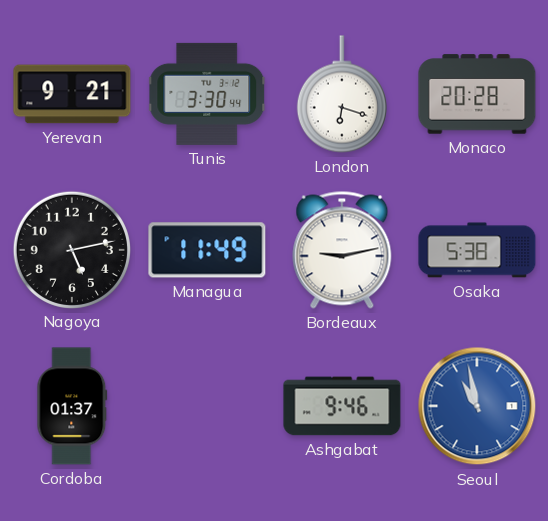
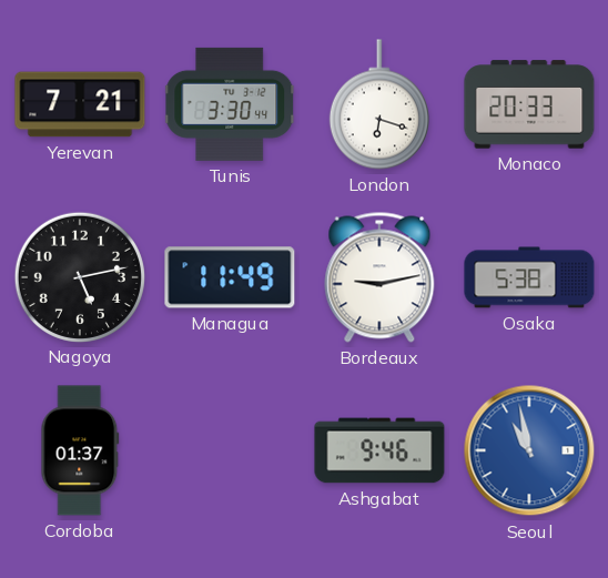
Yerevan: 9:21 -> 7:21
Monaco: 20:28 -> 20:33
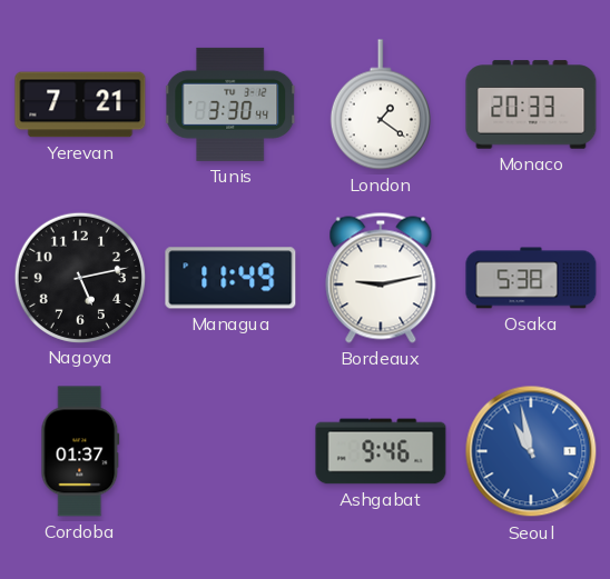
London: 6:18 -> 1:21
